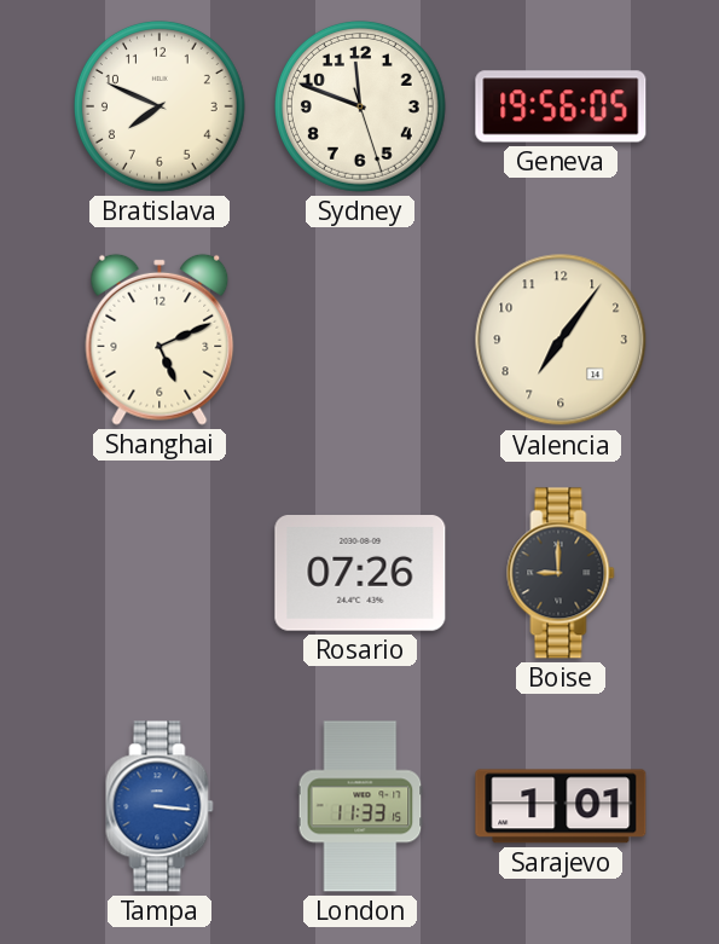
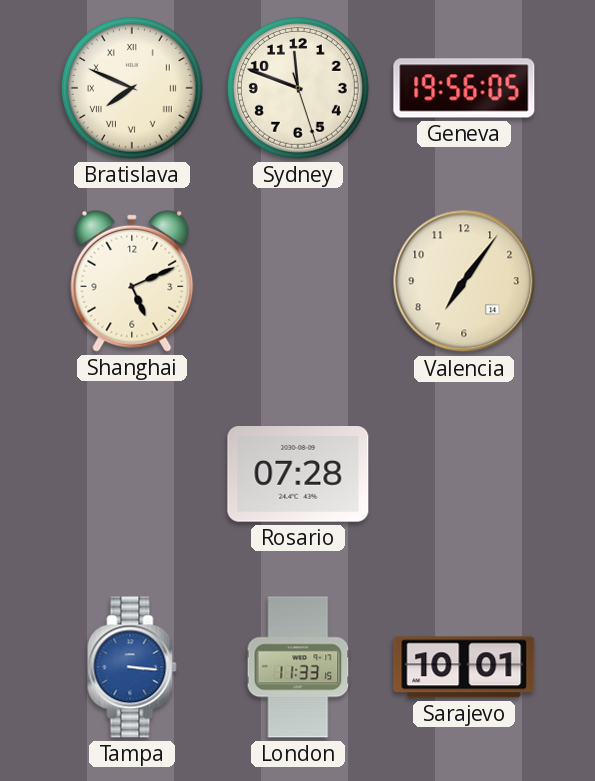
Bratislava numerals: Arabic -> Roman
Rosario: 07:26 -> 07:28
Boise: 9:00 -> none
Sarajevo: 1:01 -> 10:01
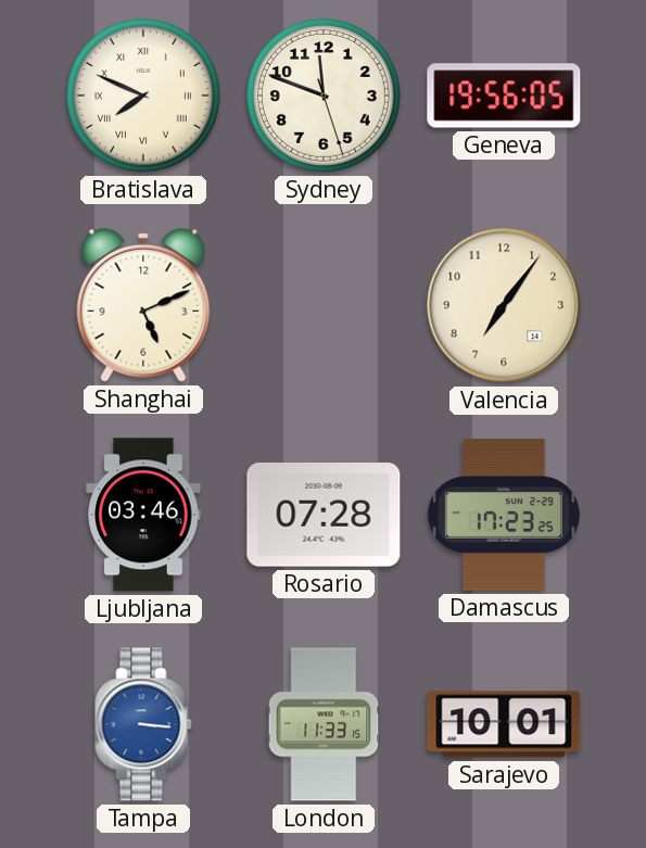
Ljubljana: none -> 03:46
Damascus: none -> 17:23
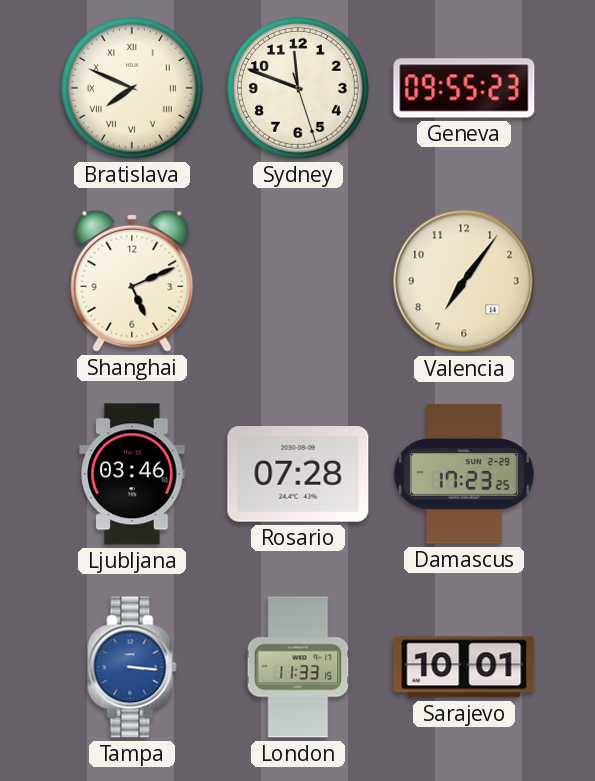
Geneva: 19:56 -> 09:55
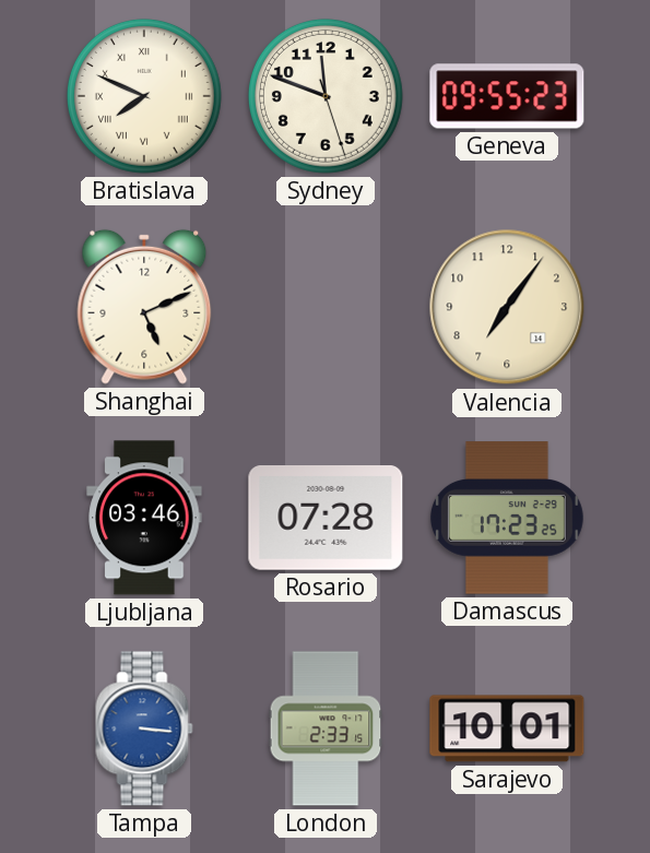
London: 11:33 -> 2:33
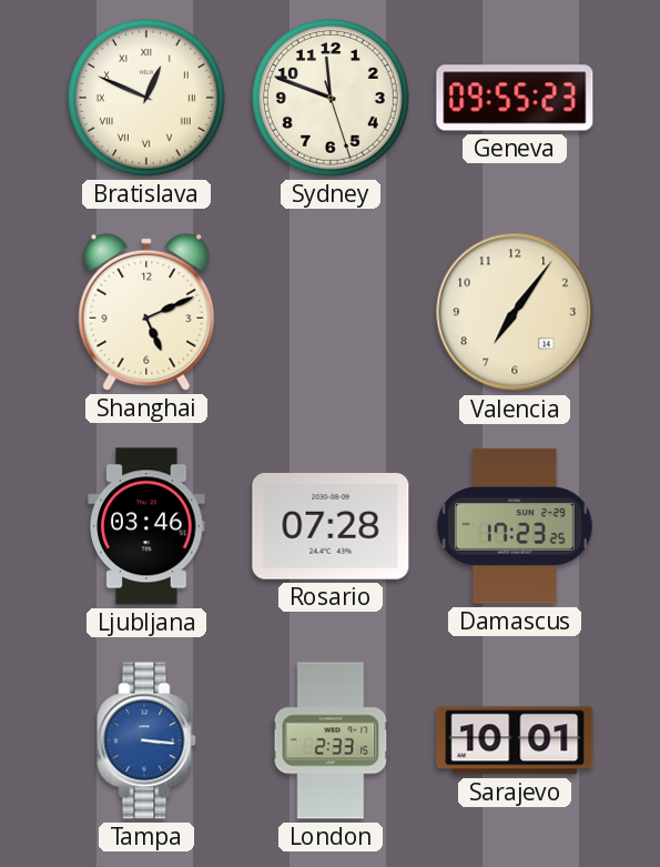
Bratislava: 7:49 -> 12:49
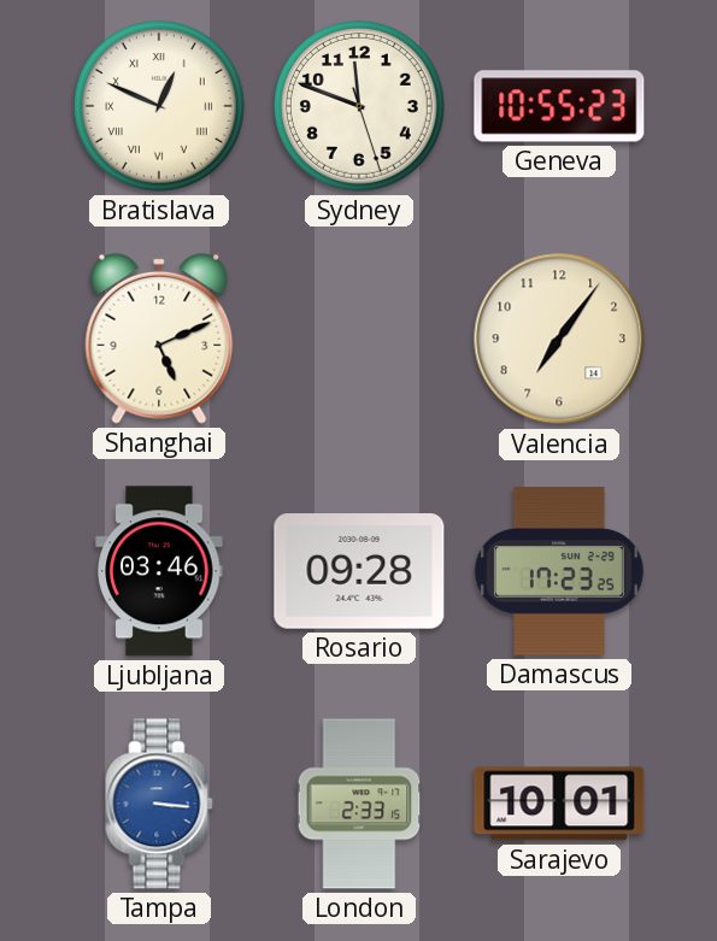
Geneva: 09:55 -> 10:55
Rosario: 07:28 -> 09:28
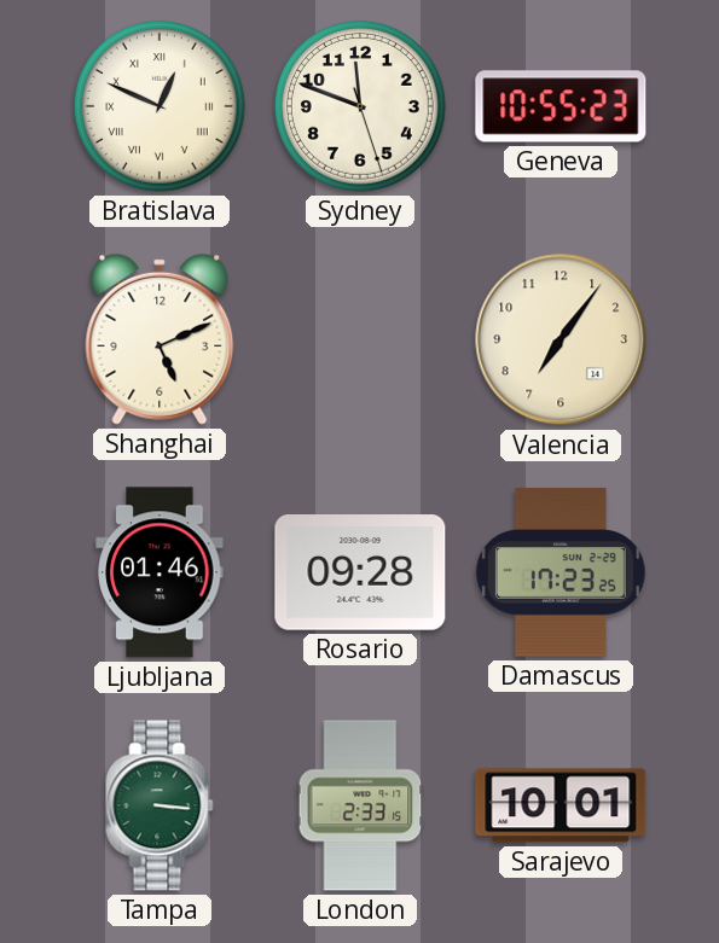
Ljubljana: 03:46 -> 01:46
Tampa dial: blue -> green
